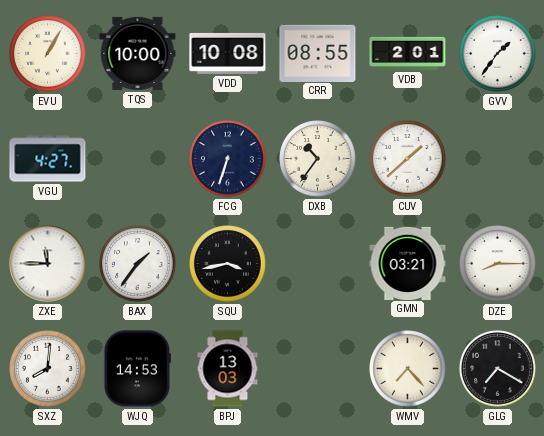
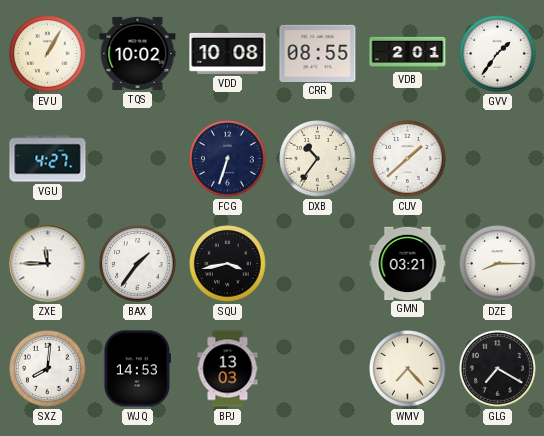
TQS: 10:00 -> 10:02
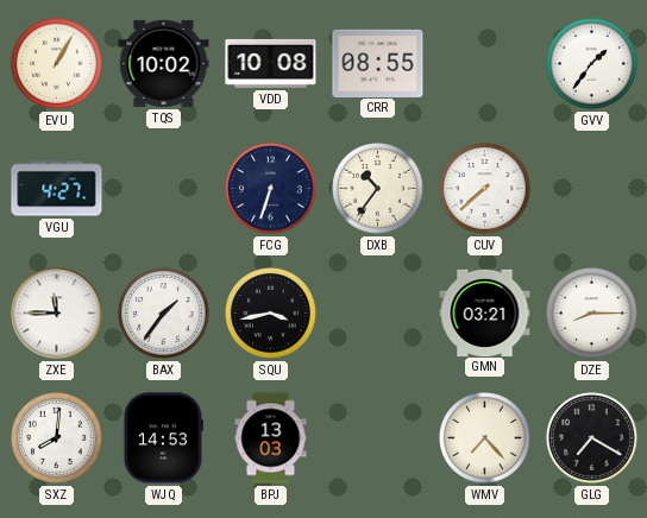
VDB: 2:01 -> none
CUV: 1:38 -> 7:38
